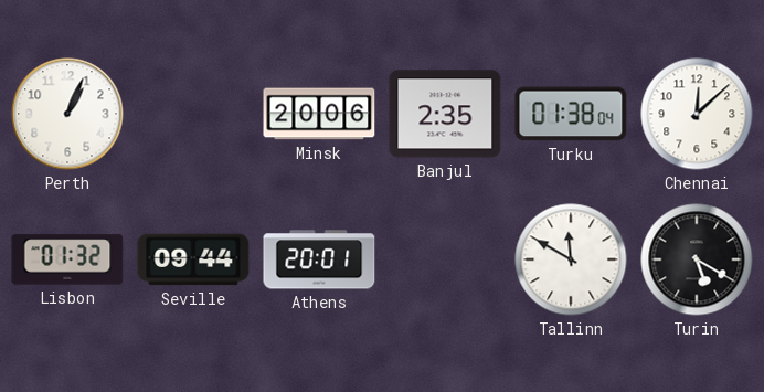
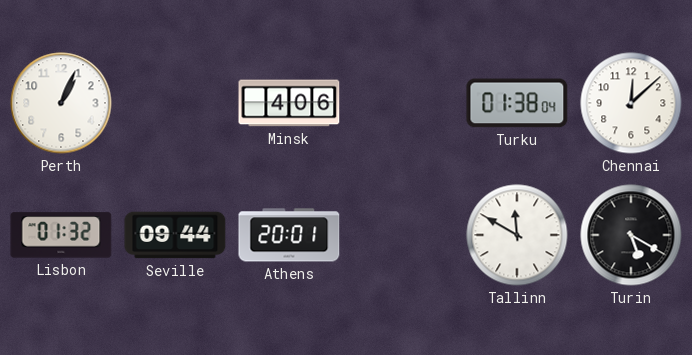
Minsk: 20:06 -> 4:06
Banjul: 2:35 -> none
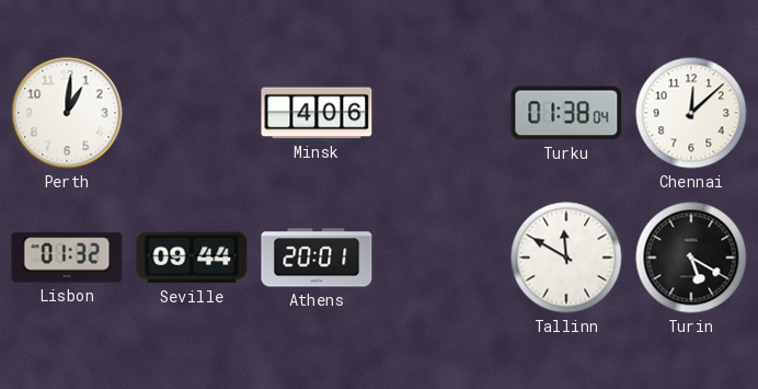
Perth: 1:04 -> 1:01
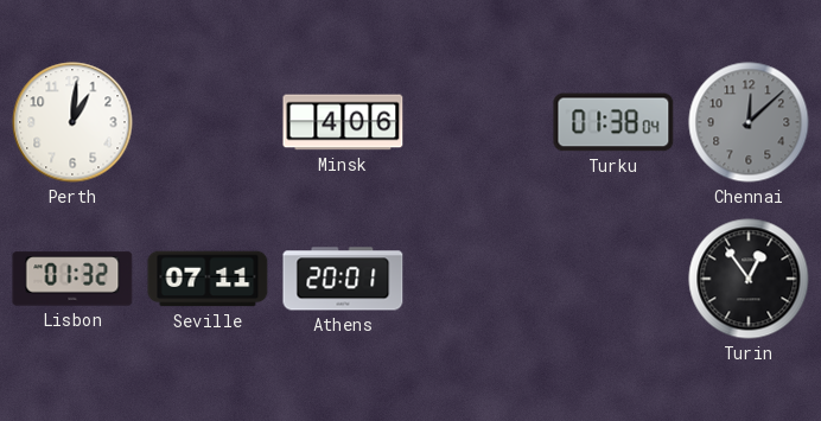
Chennai dial: white -> grey
Seville: 09:44 -> 07:11
Tallinn: 11:50 -> none
Turin: 5:20 -> 12:54
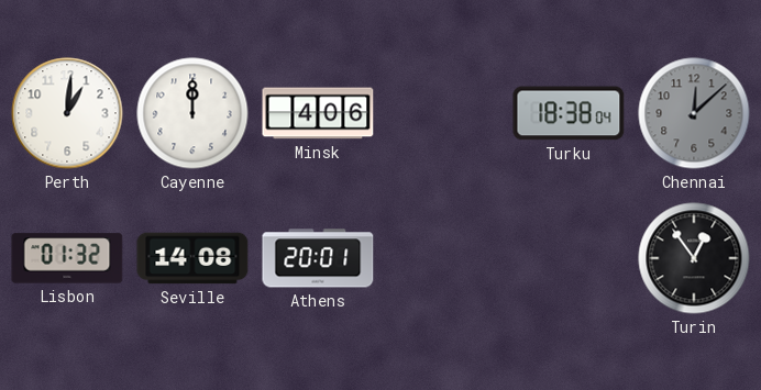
Cayenne: none -> 12:00
Turku: 01:38 -> 18:38
Seville: 07:11 -> 14:08
